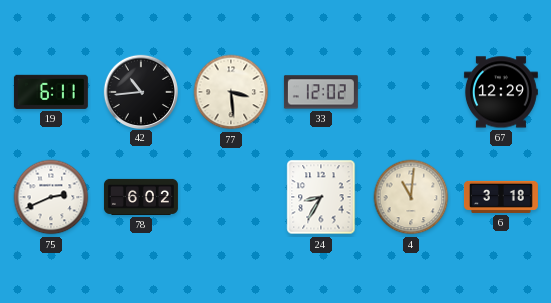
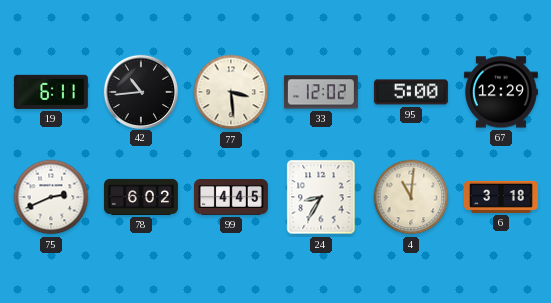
95: none -> 5:00
99: none -> 4:45
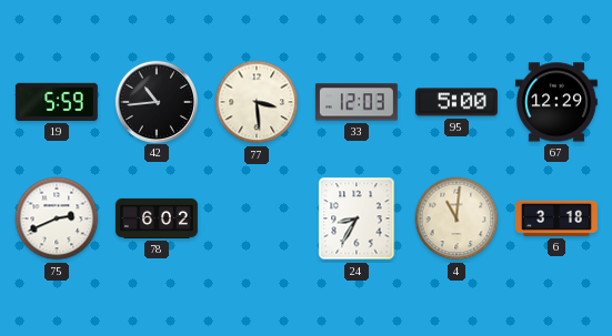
19: 6:11 -> 5:59
33: 12:02 -> 12:03
99: 4:45 -> none
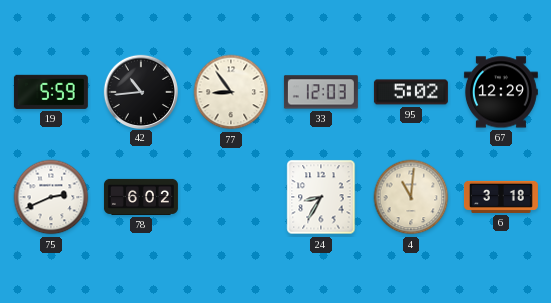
77: 3:29 -> 8:54
95: 5:00 -> 5:02
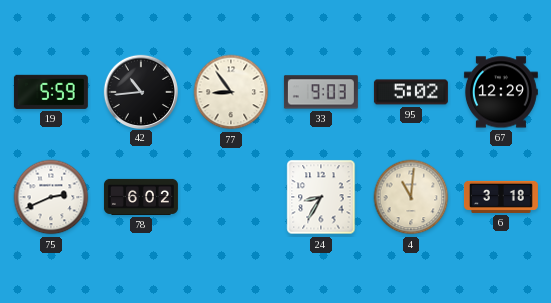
33: 12:03 -> 9:03
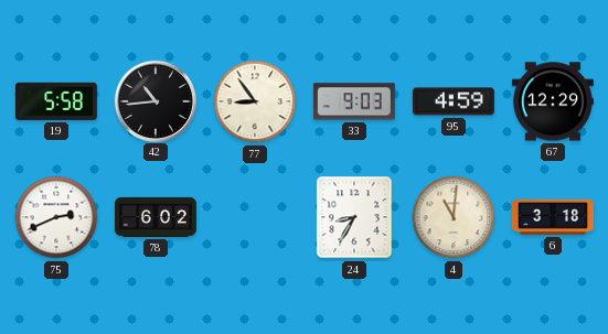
19: 5:59 -> 5:58
95: 5:02 -> 4:59
